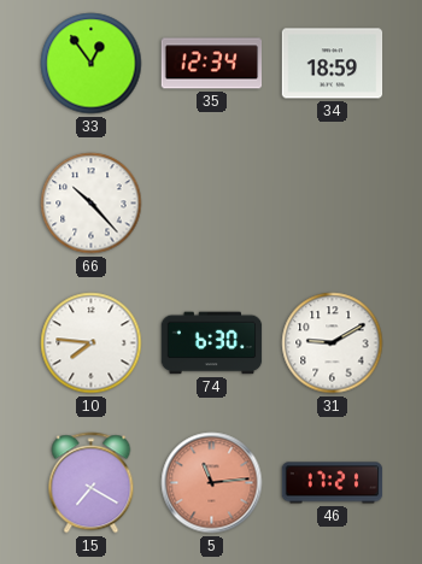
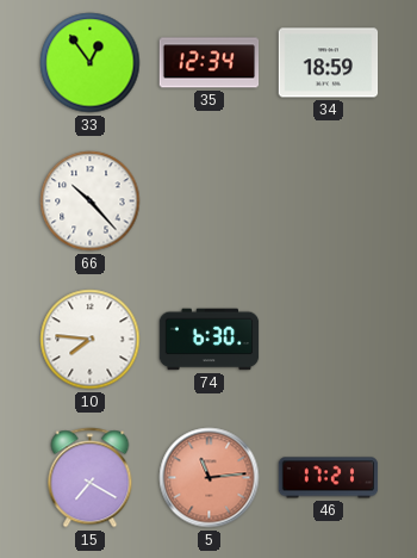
31: 9:10 -> none
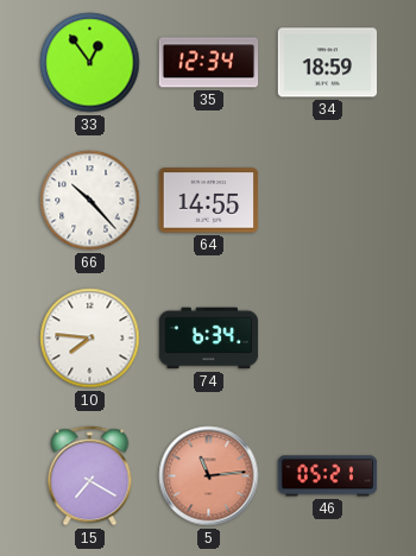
64: none -> 14:55
74: 6:30 -> 6:34
46: 17:21 -> 05:21
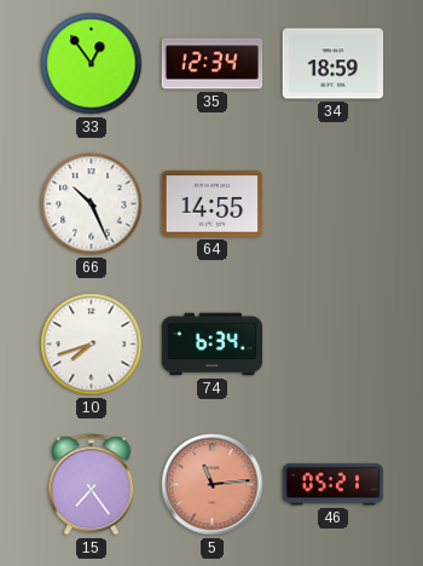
66: 10:23 -> 10:26
10: 7:46 -> 7:42
15: 7:20 -> 7:24
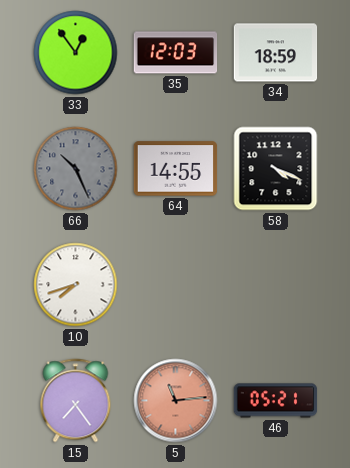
35: 12:34 -> 12:03
66 dial: white -> grey
58: none -> 4:19
74: 6:34 -> none
